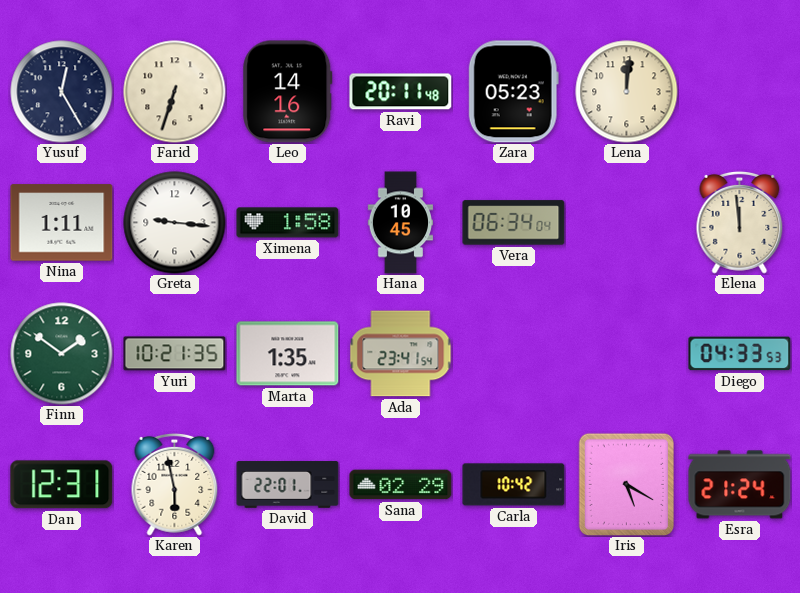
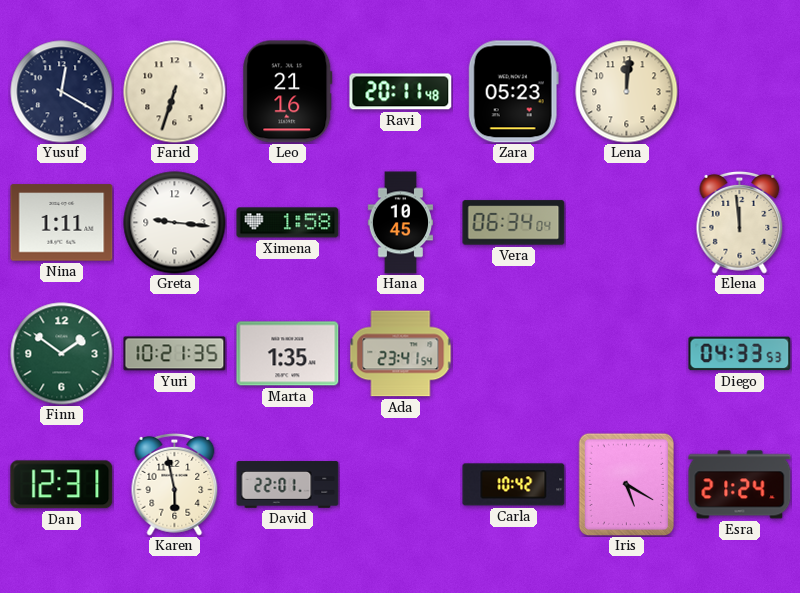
Yusuf: 12:25 -> 12:20
Leo: 14:16 -> 21:16
Sana: 02:29 -> none
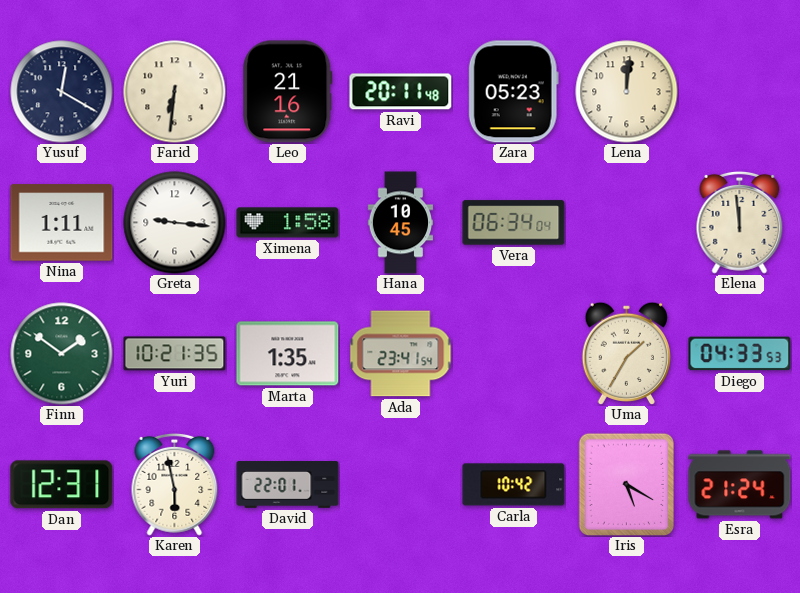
Farid: 6:33 -> 6:31
Uma: none -> 1:35
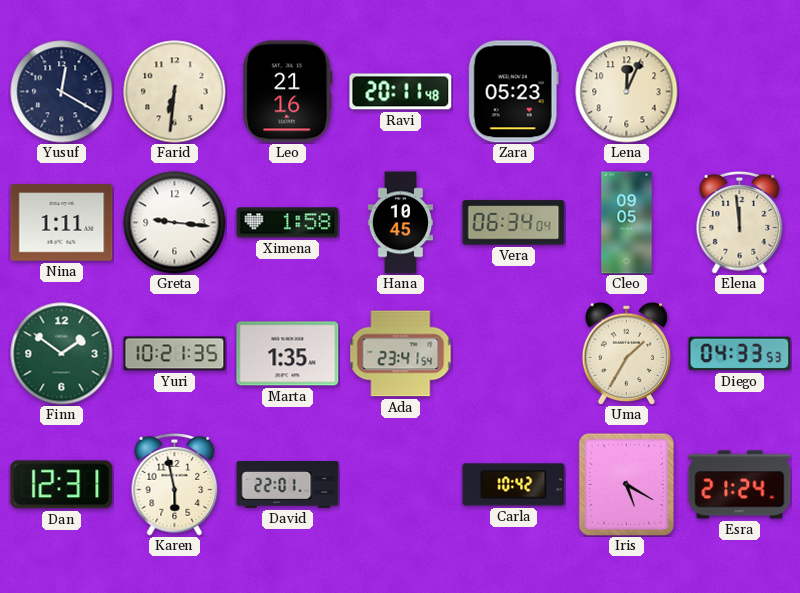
Lena: 12:01 -> 12:04
Cleo: none -> 09:05
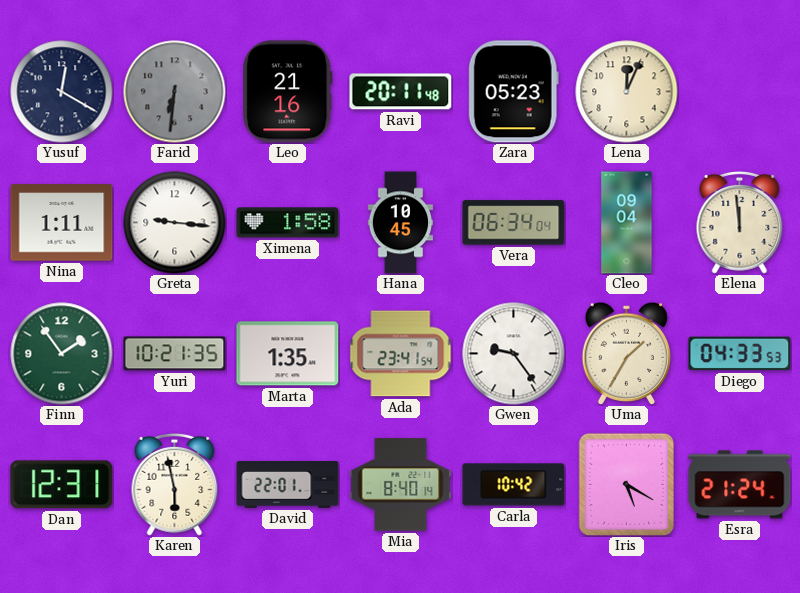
Farid dial: cream -> grey
Cleo: 09:05 -> 09:04
Finn: 1:51 -> 1:54
Gwen: none -> 9:24
Mia: none -> 8:40
